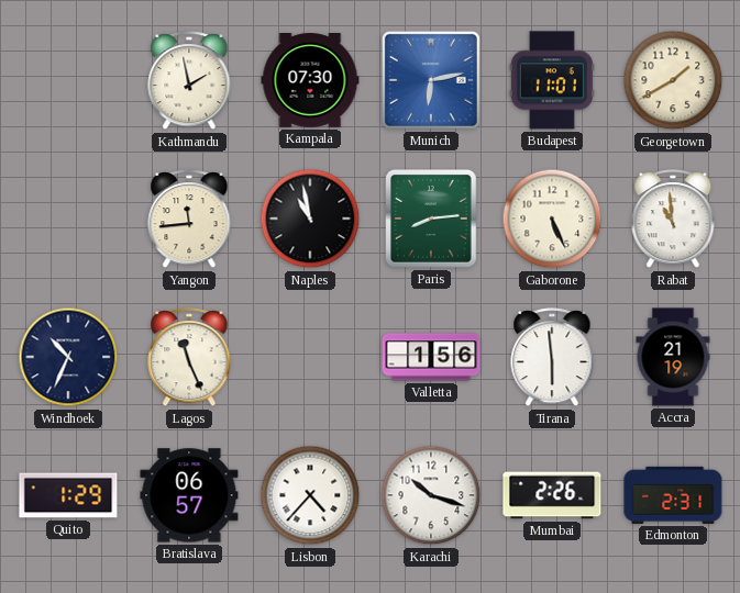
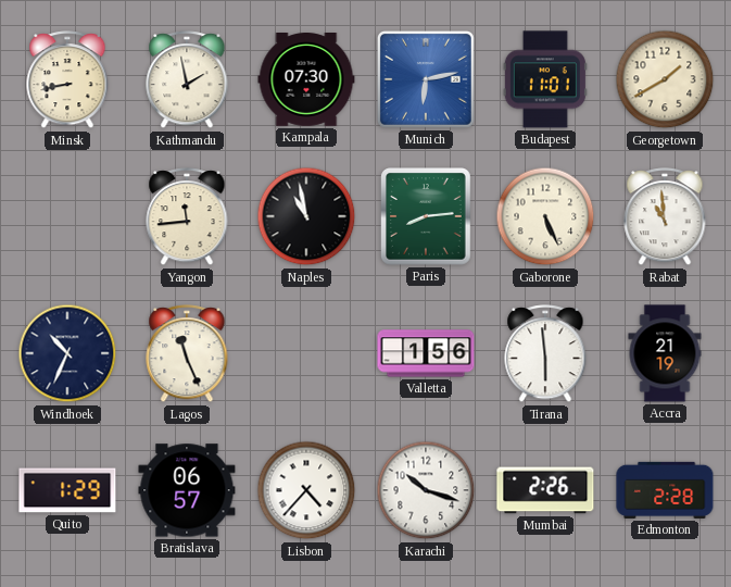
Minsk: none -> 8:43
Edmonton: 2:31 -> 2:28
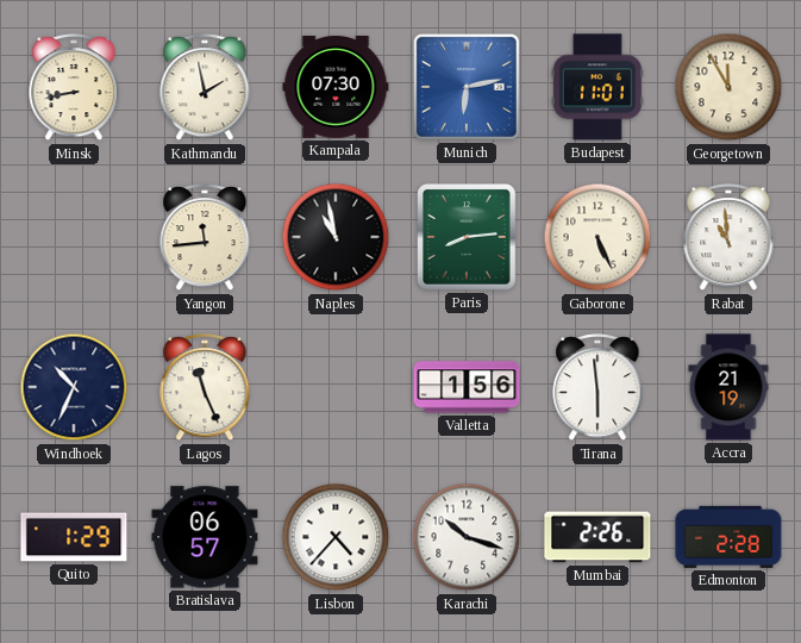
Georgetown: 1:40 -> 11:55
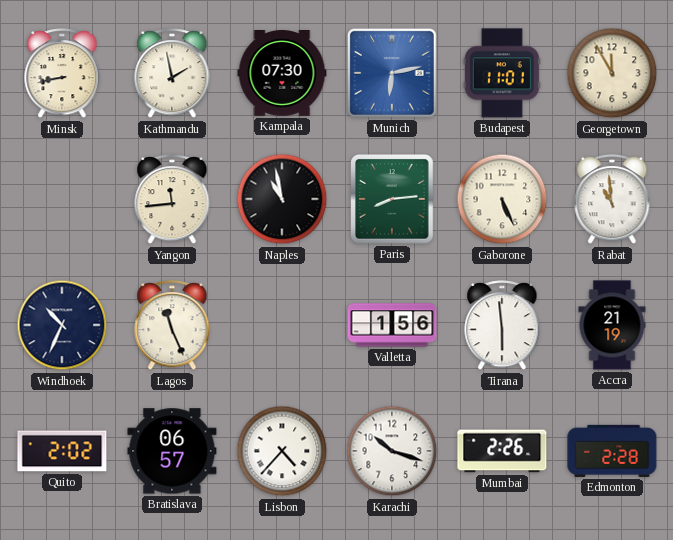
Quito: 1:29 -> 2:02
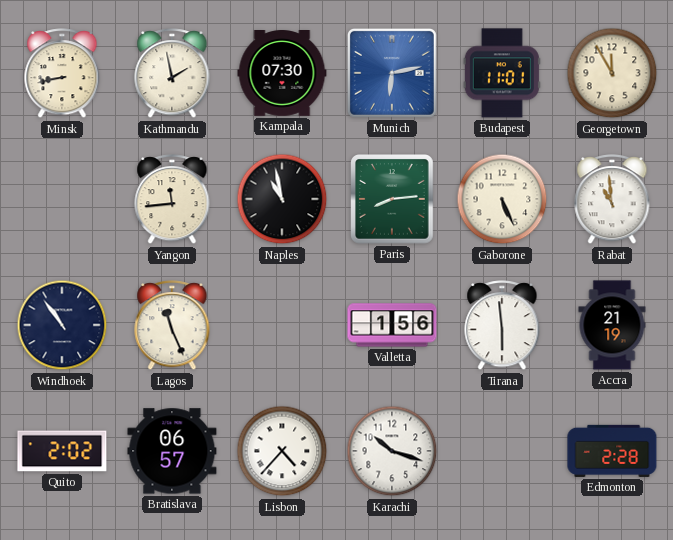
Windhoek: 10:34 -> 10:54
Mumbai: 2:26 -> none
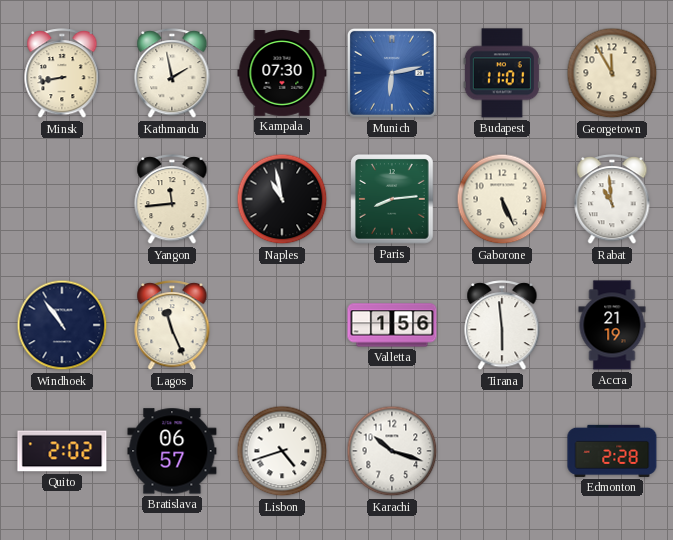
Lisbon: 4:37 -> 4:42
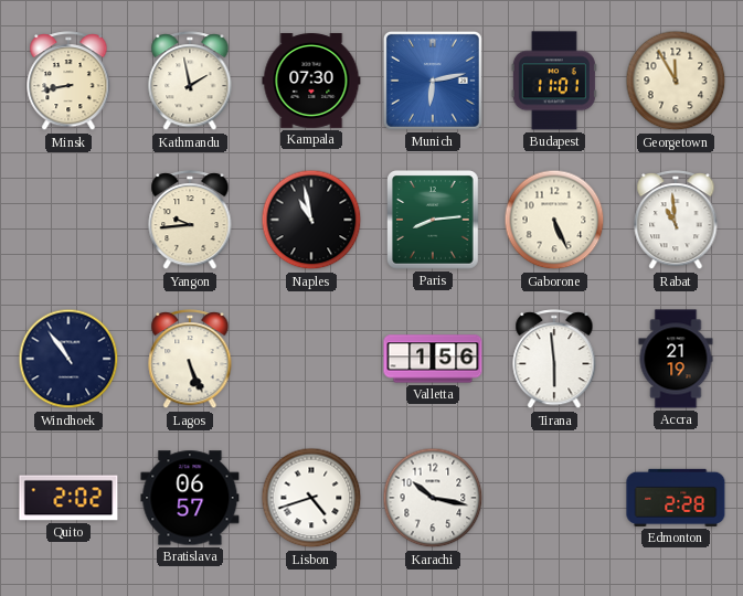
Yangon: 11:44 -> 9:44
Lagos: 11:26 -> 5:26
Karachi: 10:18 -> 10:17
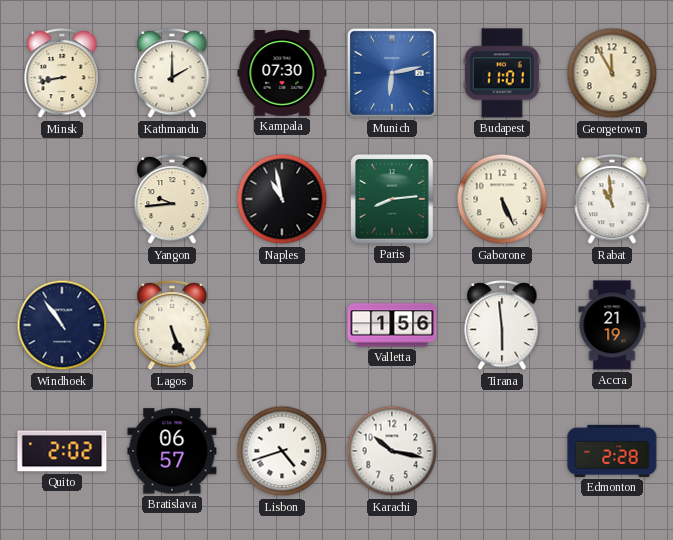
Kathmandu: 1:58 -> 2:00
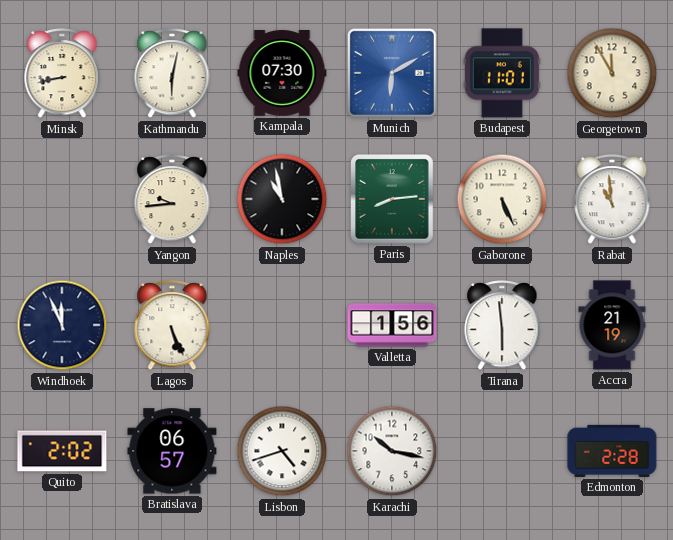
Kathmandu: 2:00 -> 6:02
Munich: 6:13 -> 6:10
Windhoek: 10:54 -> 11:56
